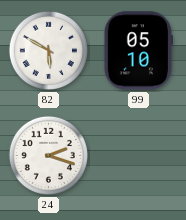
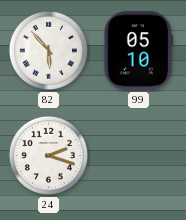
82: 5:50 -> 5:53
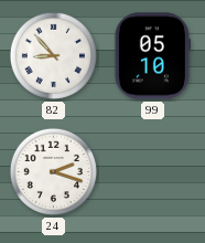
82: 5:53 -> 8:53
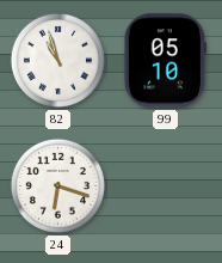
82: 8:53 -> 10:57
24: 2:18 -> 6:18
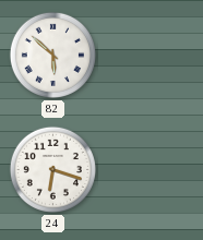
82: 10:57 -> 5:52
99: 05:10 -> none
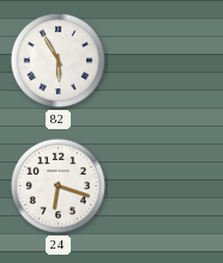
82: 5:52 -> 5:55
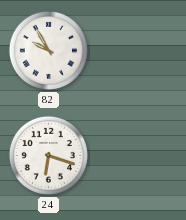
82: 5:55 -> 9:55
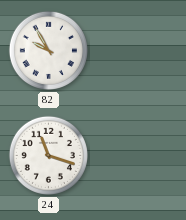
24: 6:18 -> 11:18
